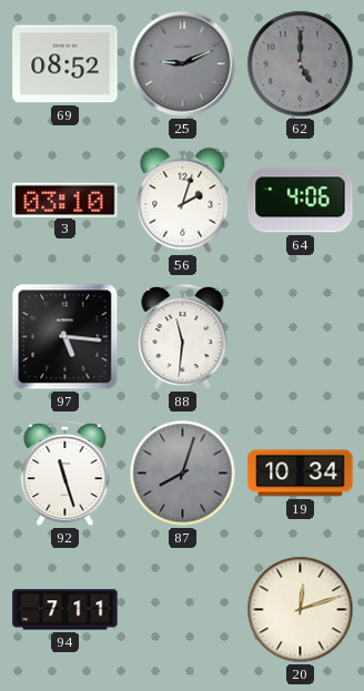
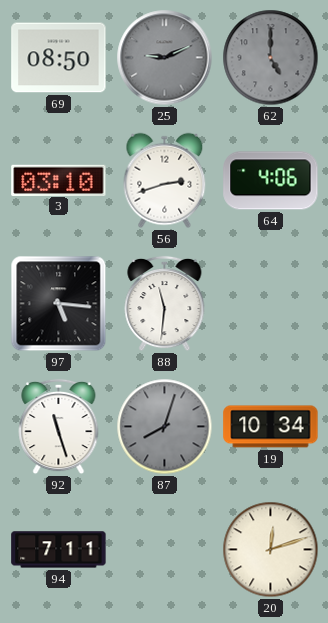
69: 08:52 -> 08:50
56: 2:03 -> 2:42
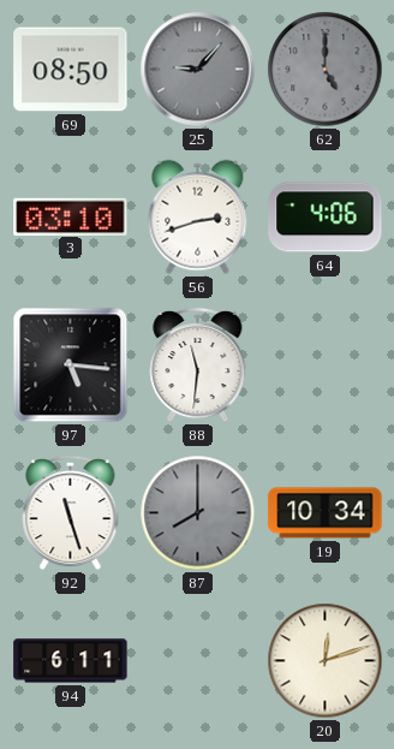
25: 9:11 -> 9:07
87: 8:03 -> 8:00
94: 7:11 -> 6:11
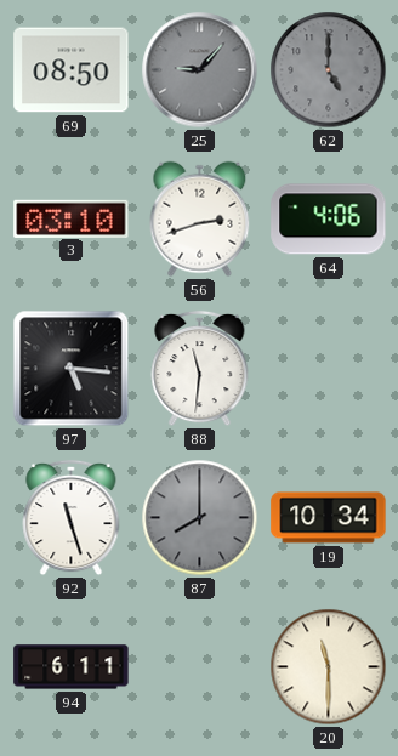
20: 12:12 -> 11:30
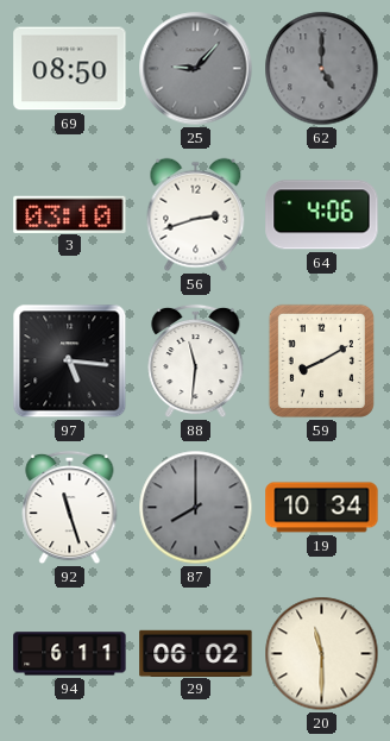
59: none -> 8:10
29: none -> 06:02
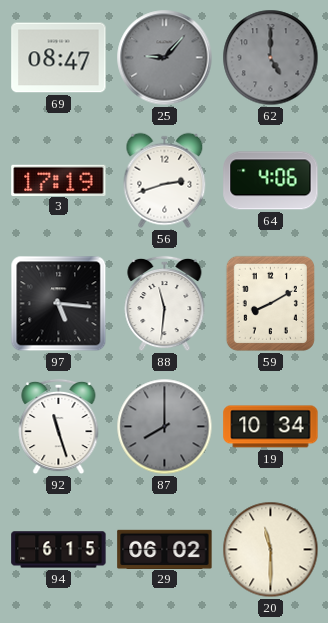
69: 08:50 -> 08:47
3: 03:10 -> 17:19
94: 6:11 -> 6:15
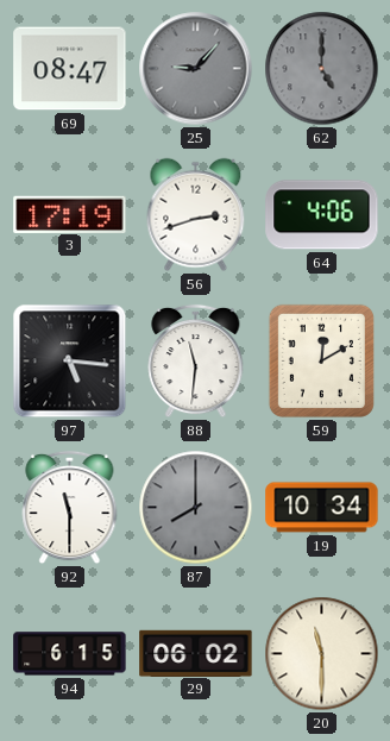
59: 8:10 -> 12:10
92: 11:27 -> 11:30
